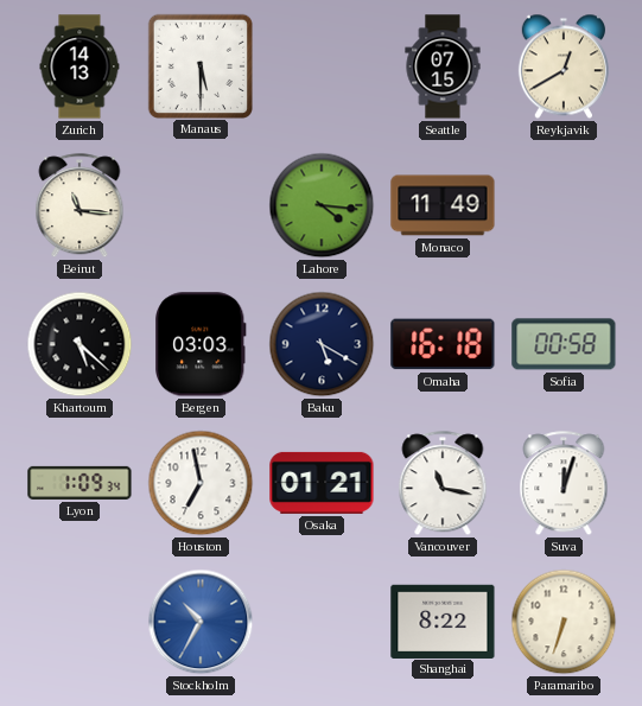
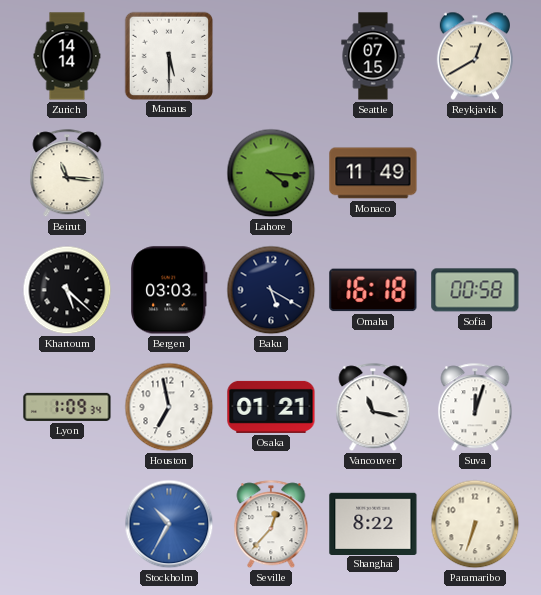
Zurich: 14:13 -> 14:14
Seville: none -> 12:37
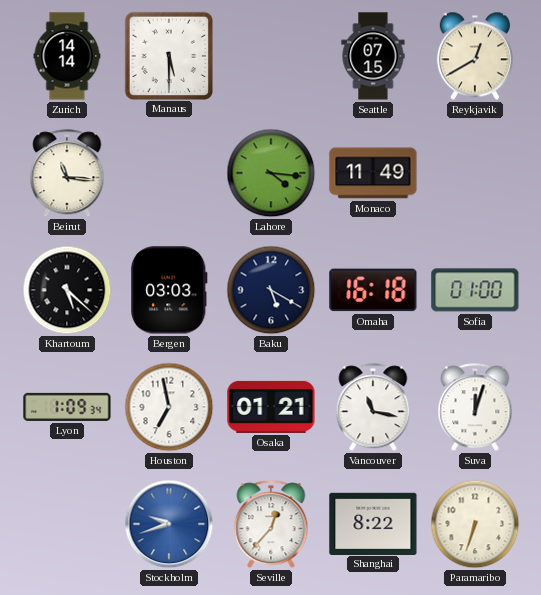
Sofia: 00:58 -> 01:00
Stockholm: 10:35 -> 9:42
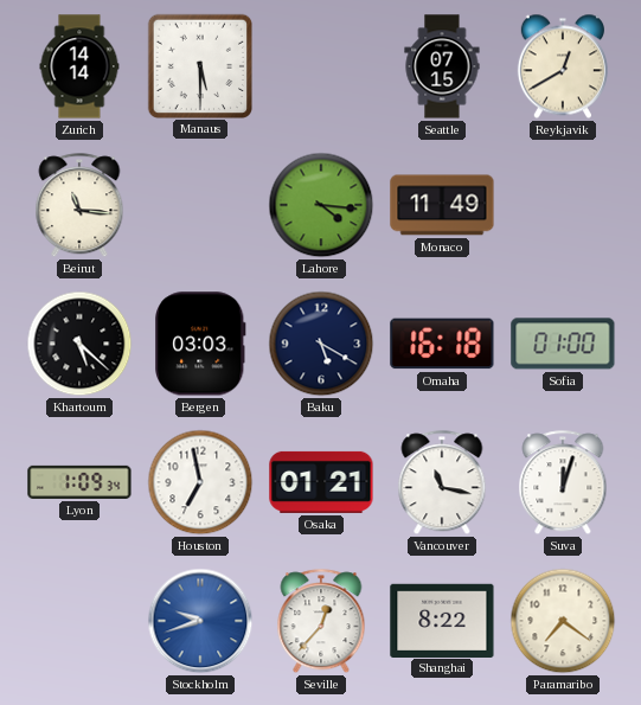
Paramaribo: 6:33 -> 7:21
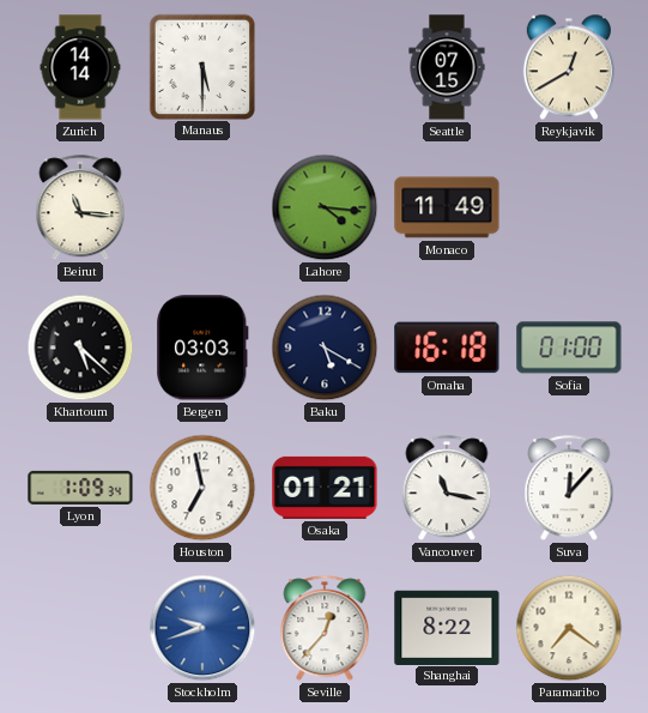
Suva: 12:03 -> 12:07
